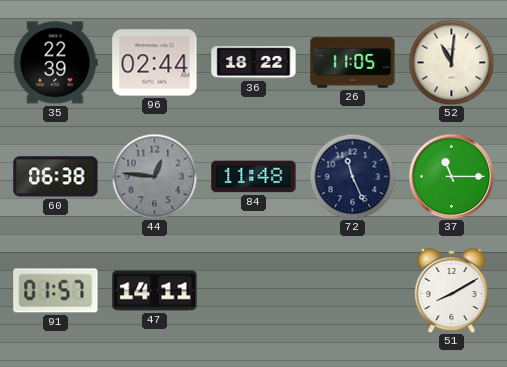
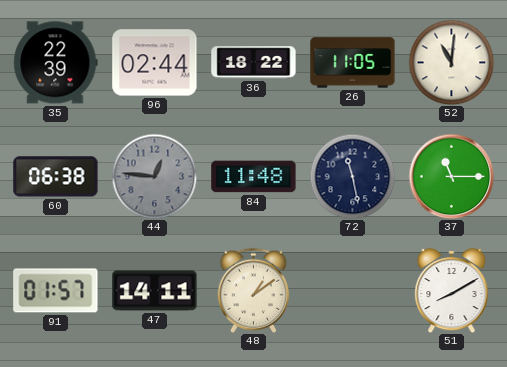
72: 11:26 -> 11:28
48: none -> 1:09
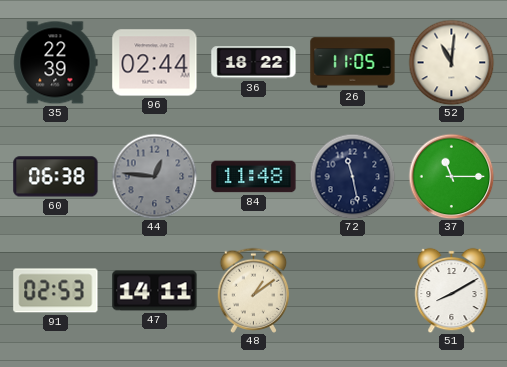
91: 01:57 -> 02:53
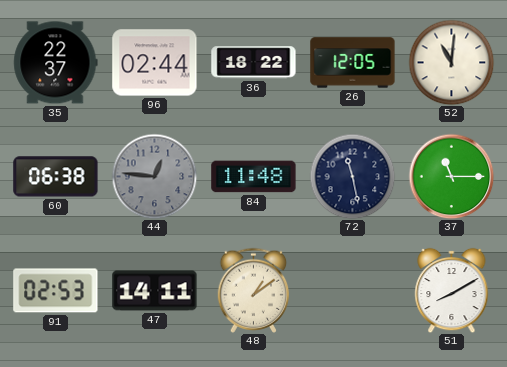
35: 22:39 -> 22:37
26: 11:05 -> 12:05
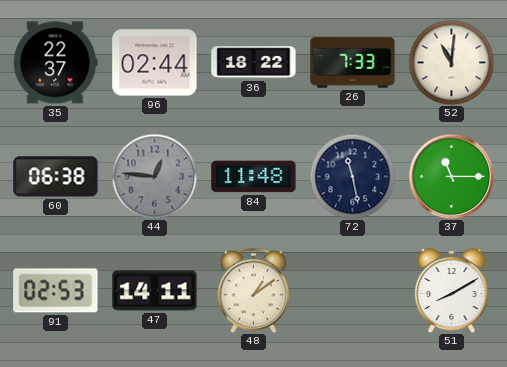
26: 12:05 -> 7:33
